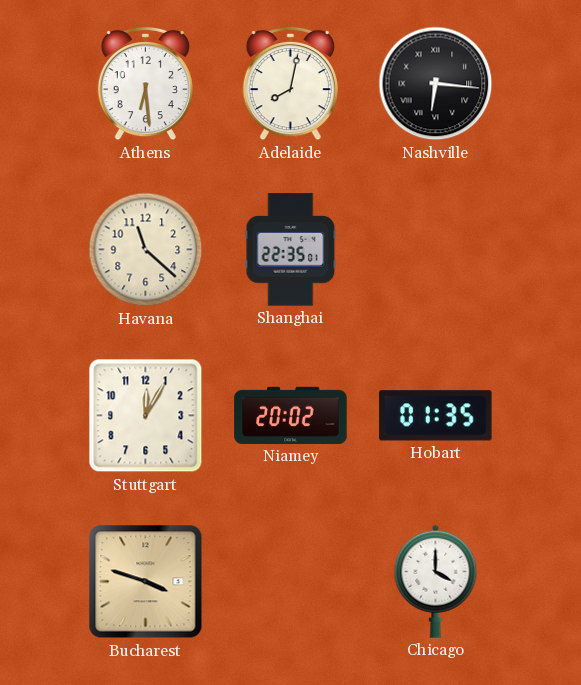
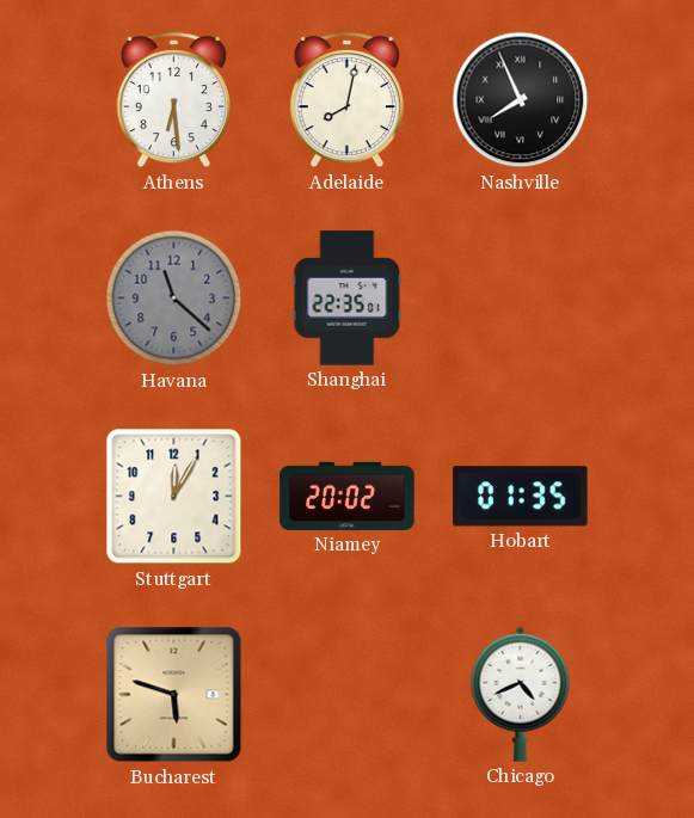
Nashville: 6:16 -> 7:56
Havana dial: cream -> grey
Bucharest: 3:48 -> 5:48
Chicago: 4:00 -> 4:41
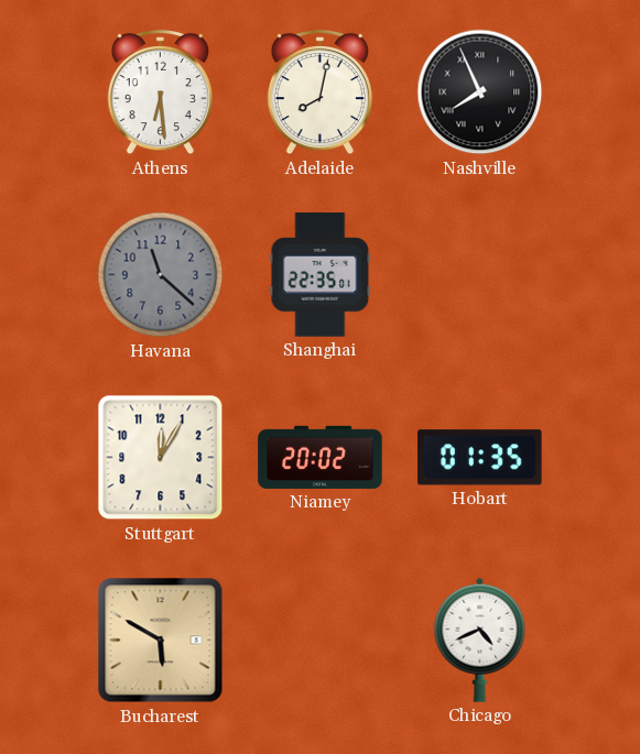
Bucharest: 5:48 -> 5:50
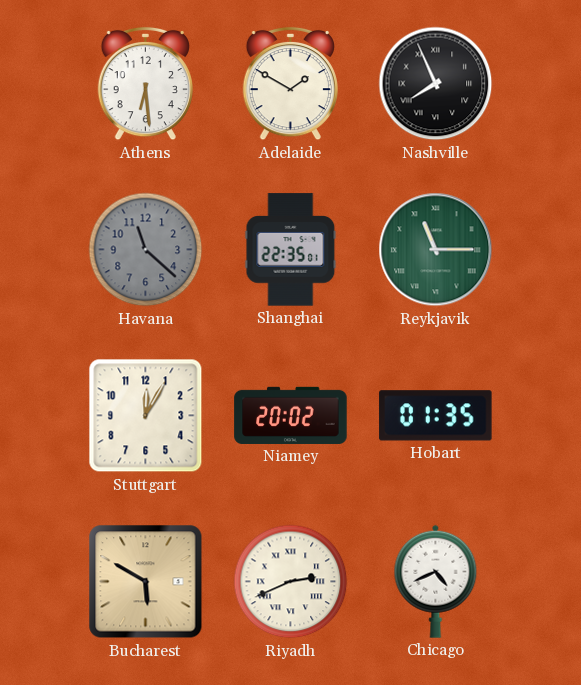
Adelaide: 8:02 -> 1:50
Reykjavik: none -> 11:15
Riyadh: none -> 2:41
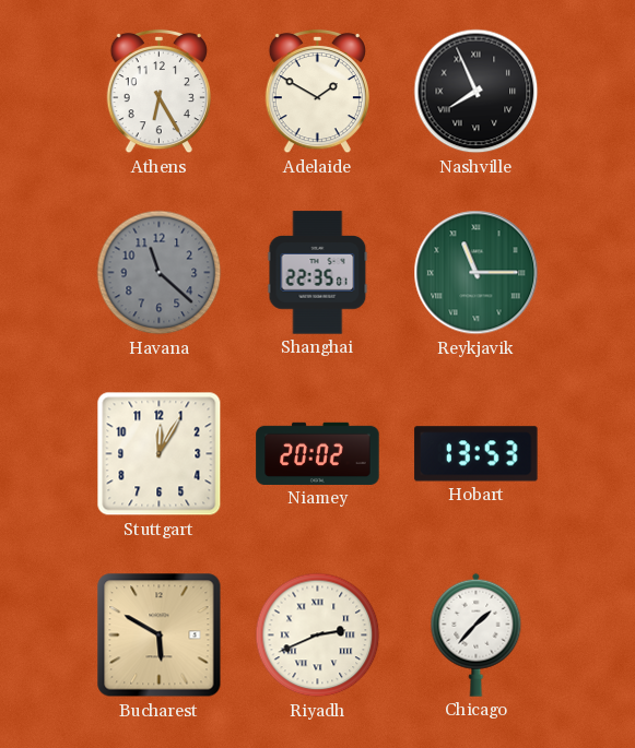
Athens: 6:29 -> 6:25
Hobart: 01:35 -> 13:53
Chicago: 4:41 -> 1:37
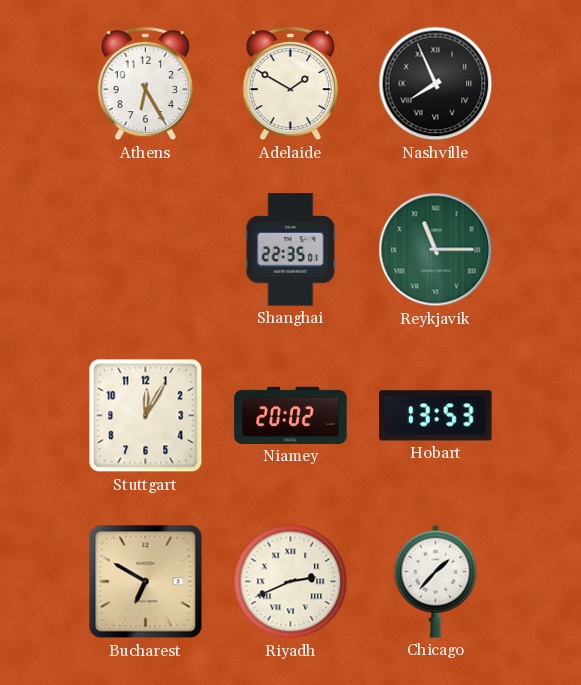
Havana: 11:22 -> none
Bucharest: 5:50 -> 6:50
